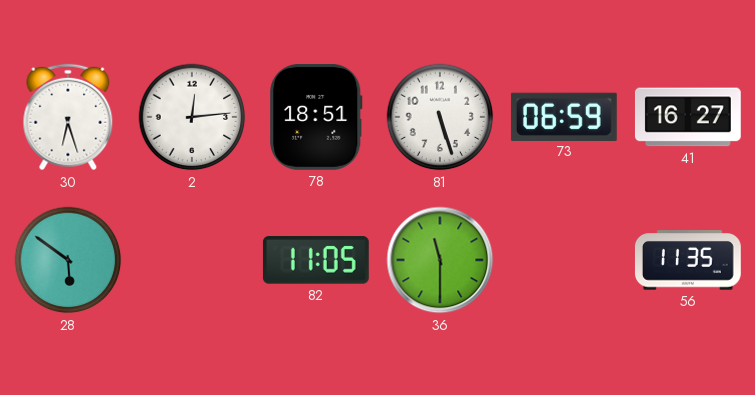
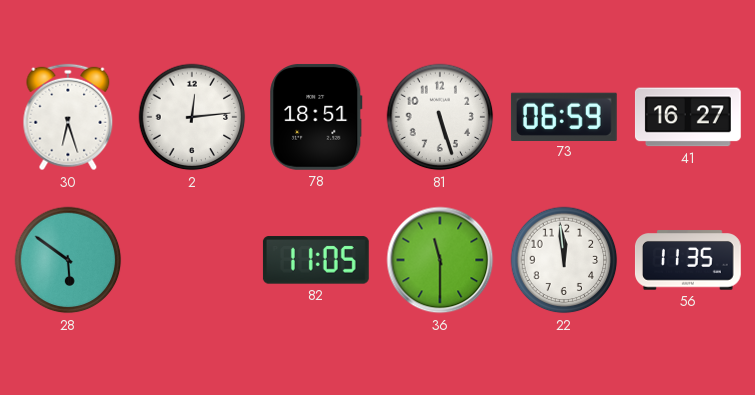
22: none -> 11:59
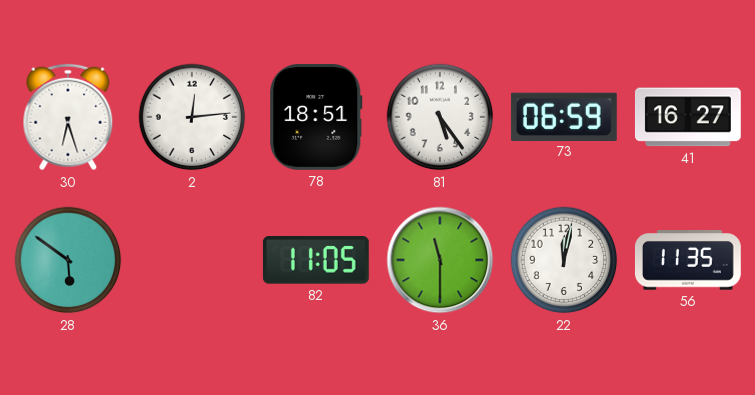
81: 5:27 -> 5:24
22: 11:59 -> 12:02
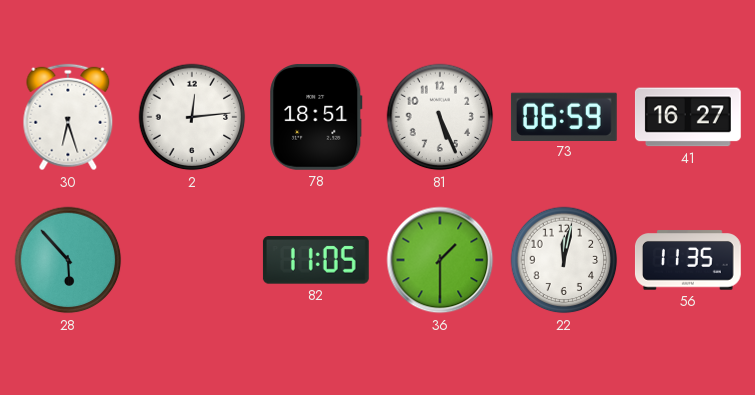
81: 5:24 -> 5:26
28: 5:51 -> 5:53
36: 11:30 -> 1:30
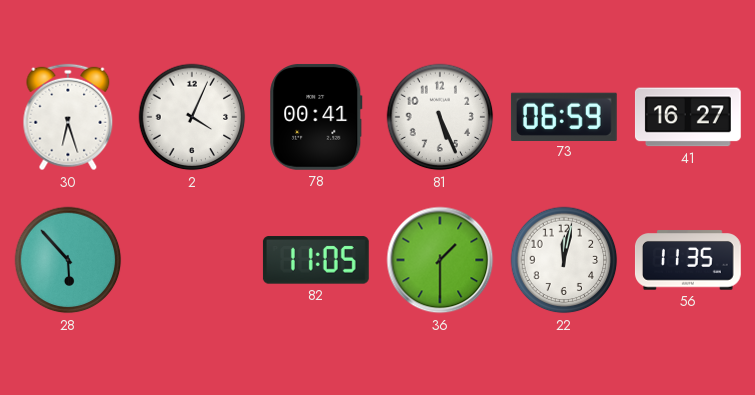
2: 12:14 -> 4:04
78: 18:51 -> 00:41
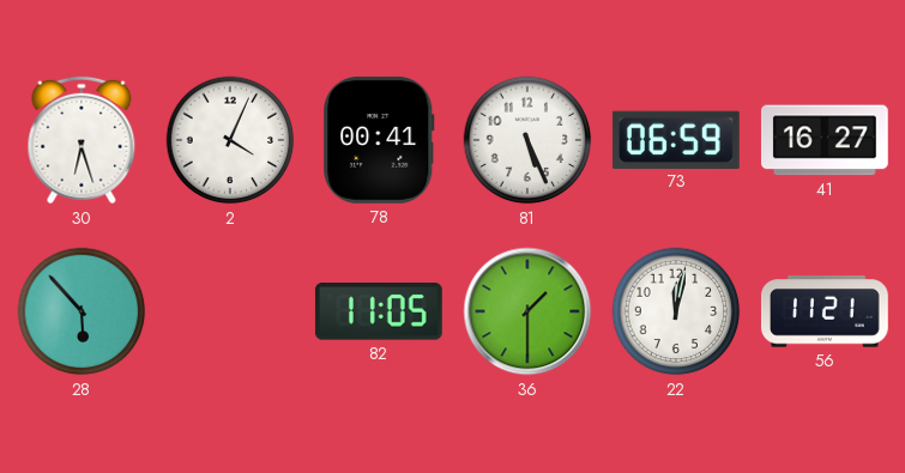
56: 11:35 -> 11:21
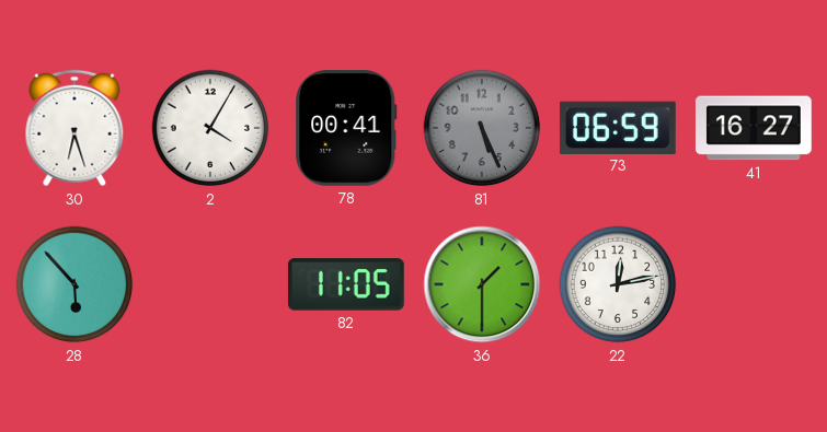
2: 4:04 -> 4:05
81 dial: white -> grey
22: 12:02 -> 12:13
56: 11:21 -> none
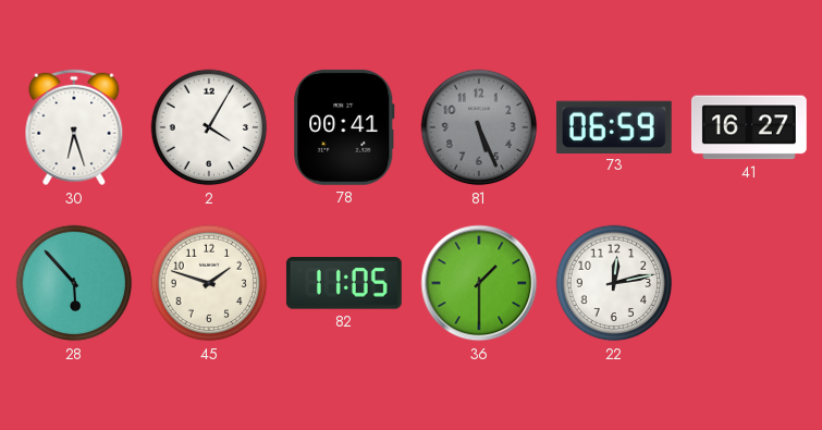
45: none -> 1:48
